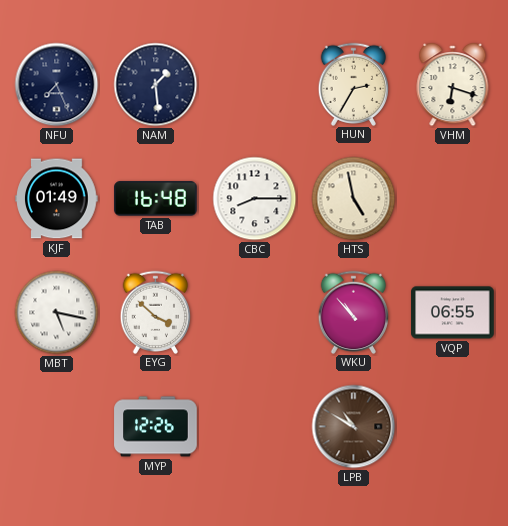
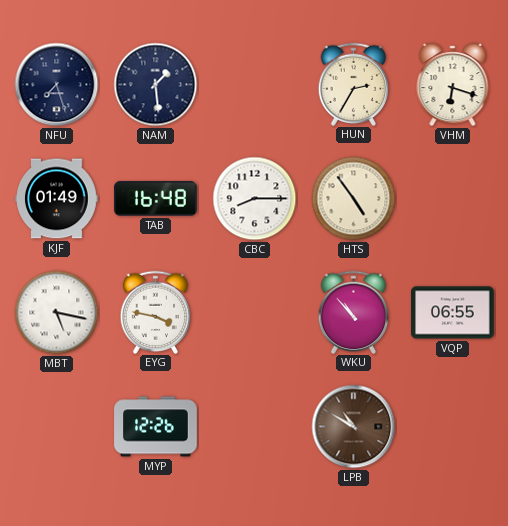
NFU: 7:26 -> 7:27
HTS: 4:58 -> 4:54
EYG: 3:52 -> 3:47
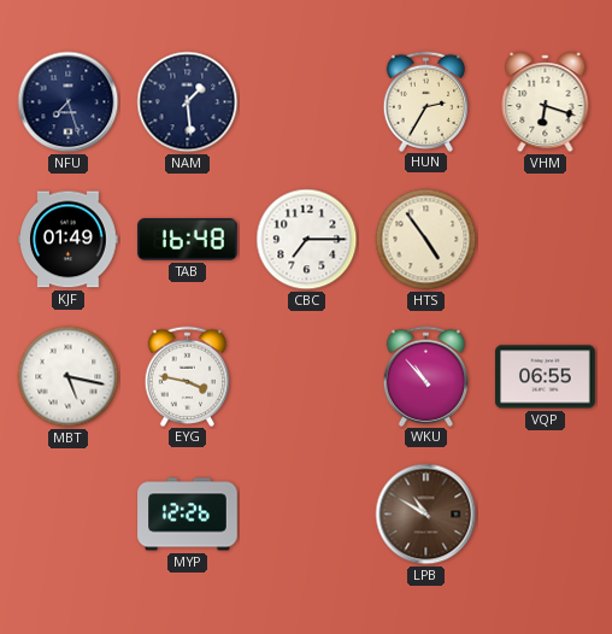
CBC: 8:15 -> 7:15
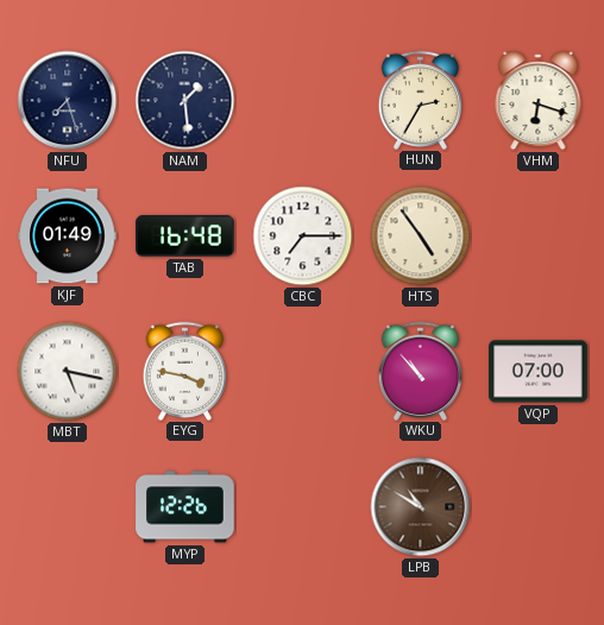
VQP: 06:55 -> 07:00
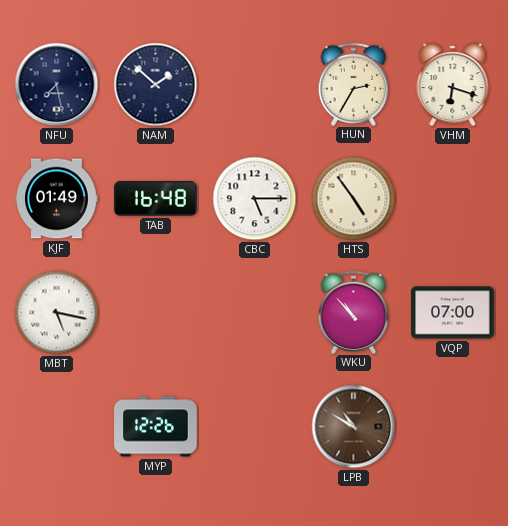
NFU: 7:27 -> 7:28
NAM: 1:29 -> 1:52
CBC: 7:15 -> 5:15
EYG: 3:47 -> none
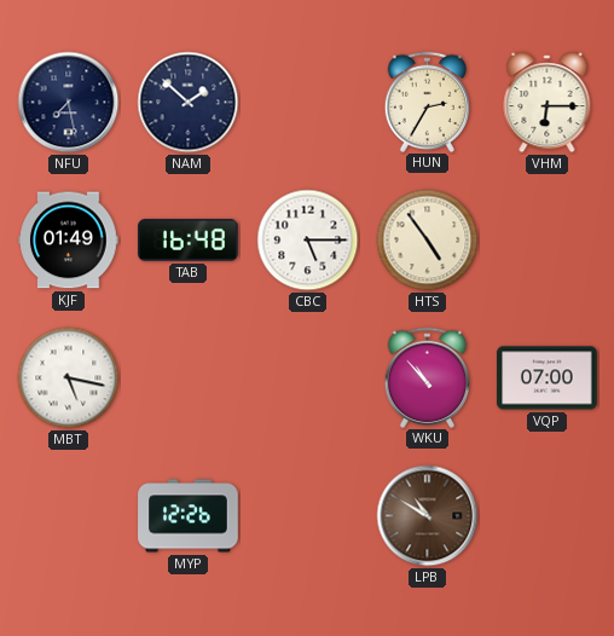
VHM: 6:18 -> 6:15
